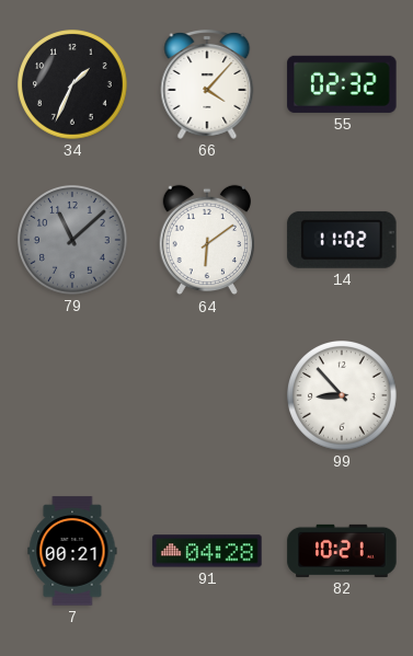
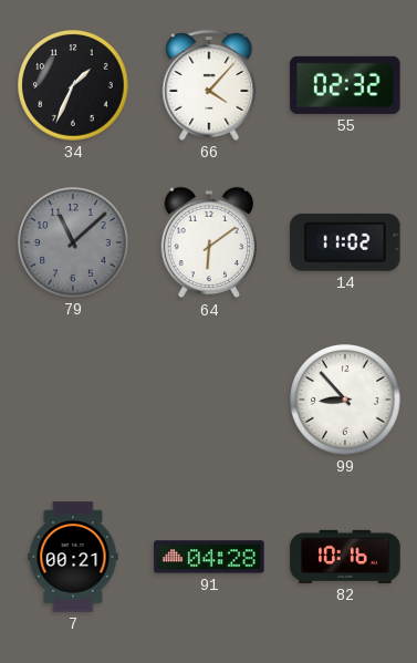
82: 10:21 -> 10:16
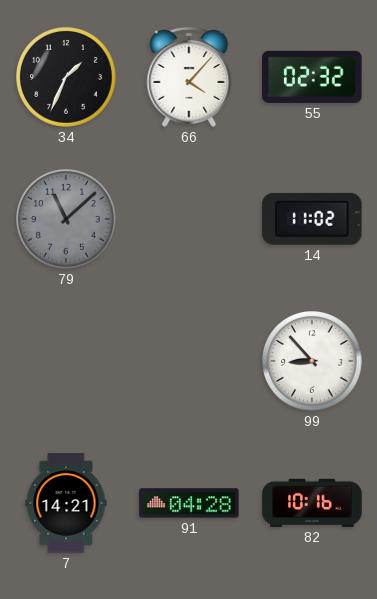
64: 6:09 -> none
7: 00:21 -> 14:21
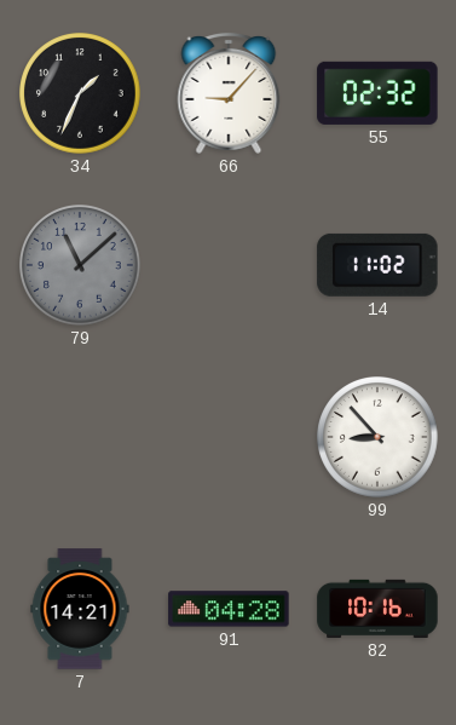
66: 4:07 -> 9:07
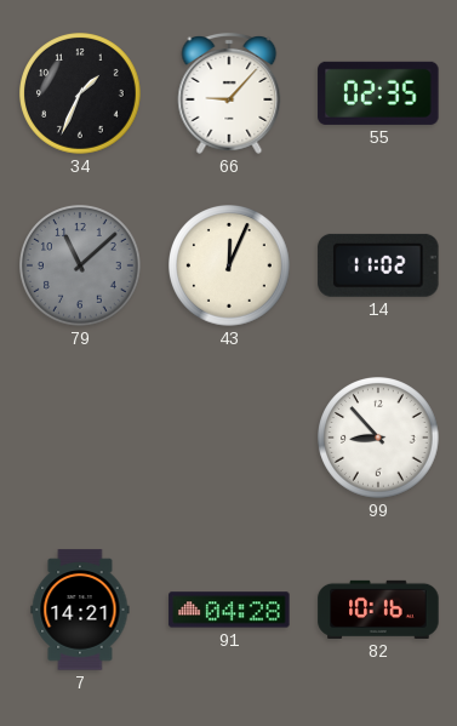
55: 02:32 -> 02:35
43: none -> 12:04
